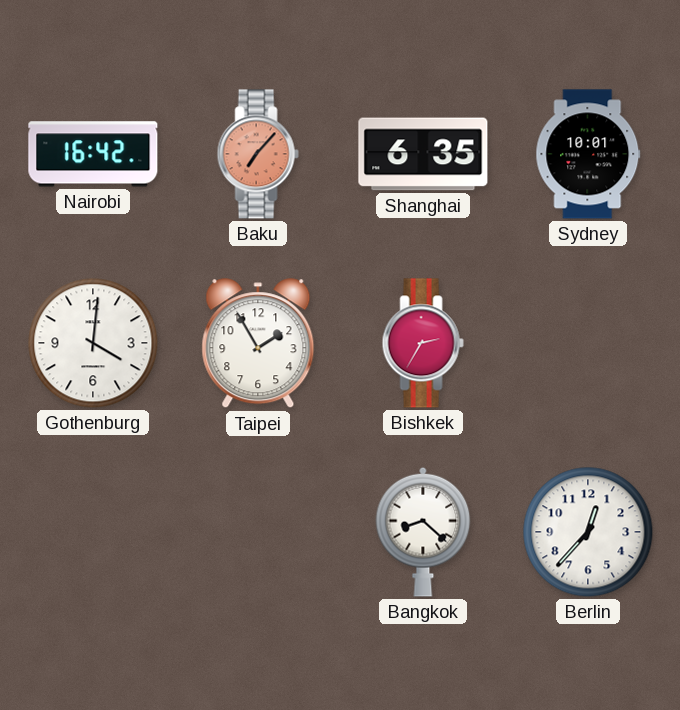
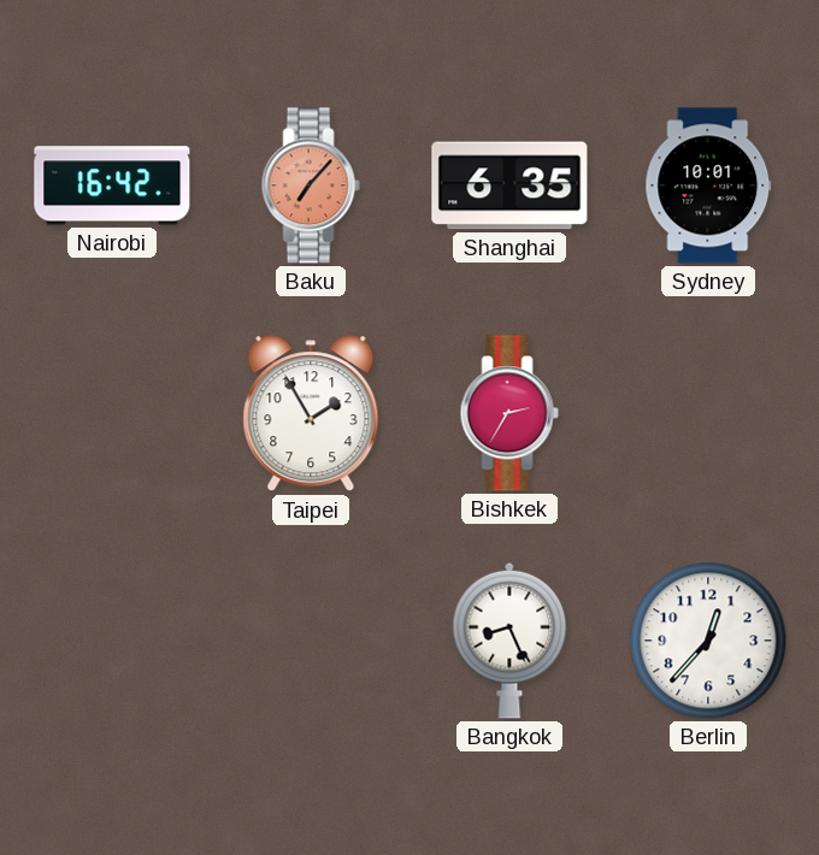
Gothenburg: 4:01 -> none
Bangkok: 8:22 -> 8:26
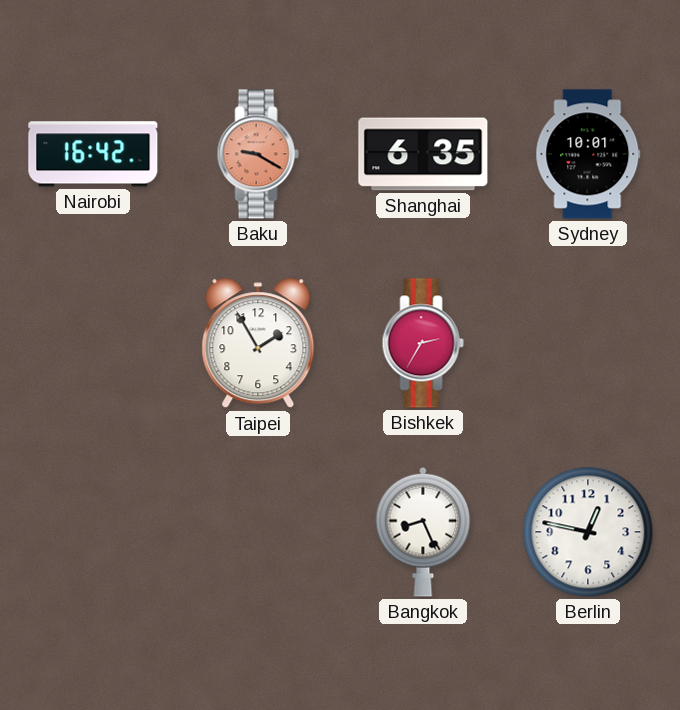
Baku: 7:07 -> 9:20
Berlin: 12:37 -> 12:47
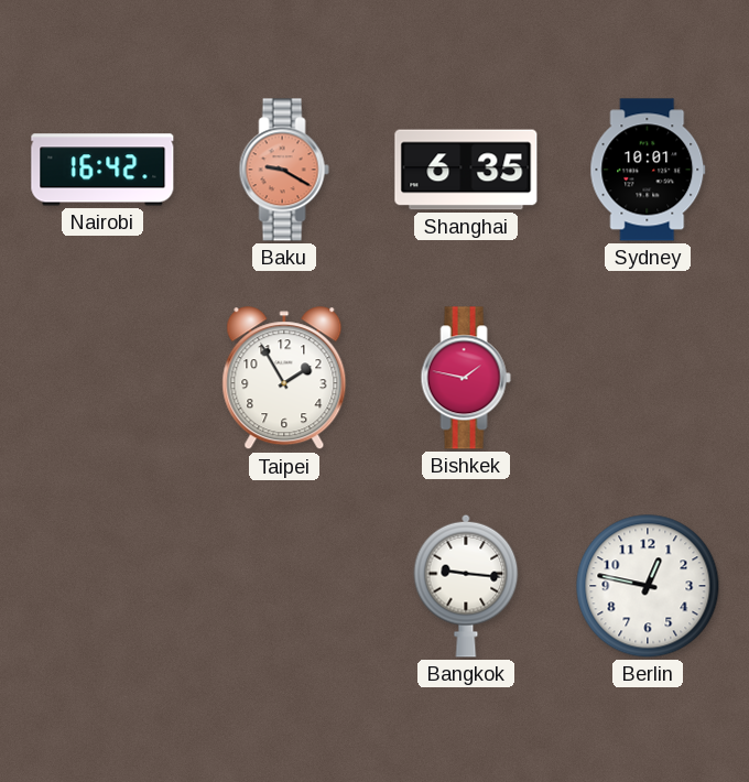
Bishkek: 2:35 -> 1:47
Bangkok: 8:26 -> 9:16
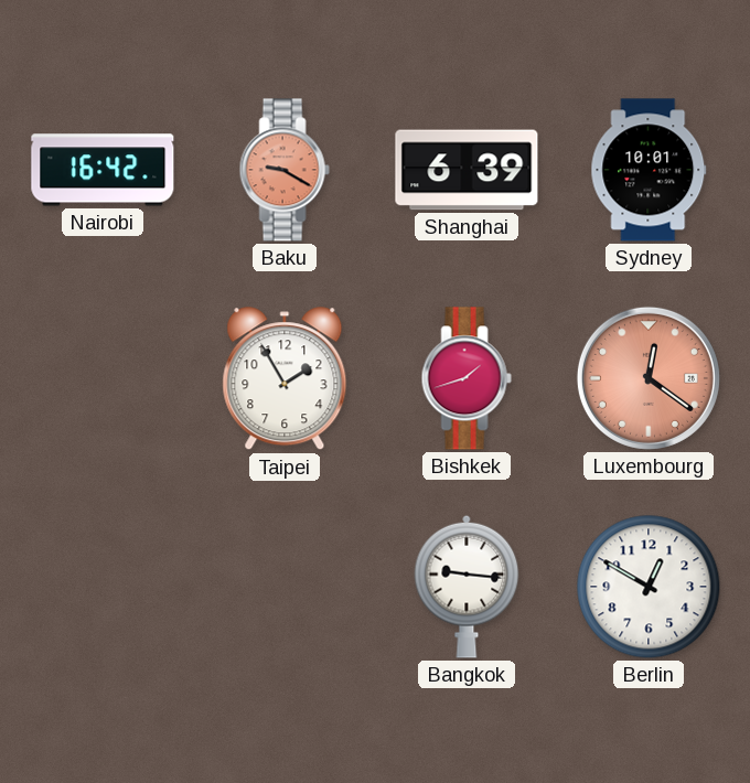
Shanghai: 6:35 -> 6:39
Bishkek: 1:47 -> 1:42
Luxembourg: none -> 12:21
Berlin: 12:47 -> 12:50
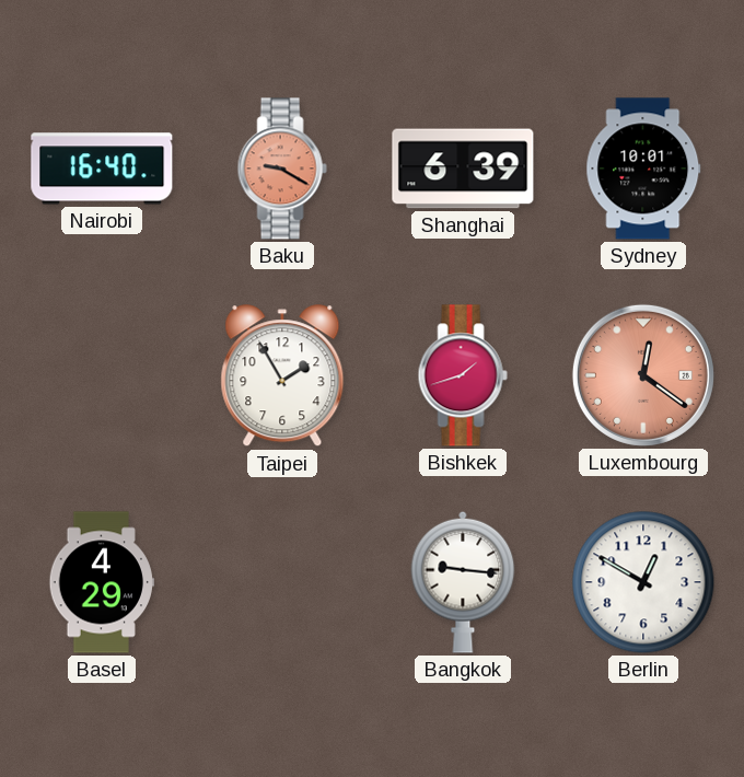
Nairobi: 16:42 -> 16:40
Basel: none -> 4:29
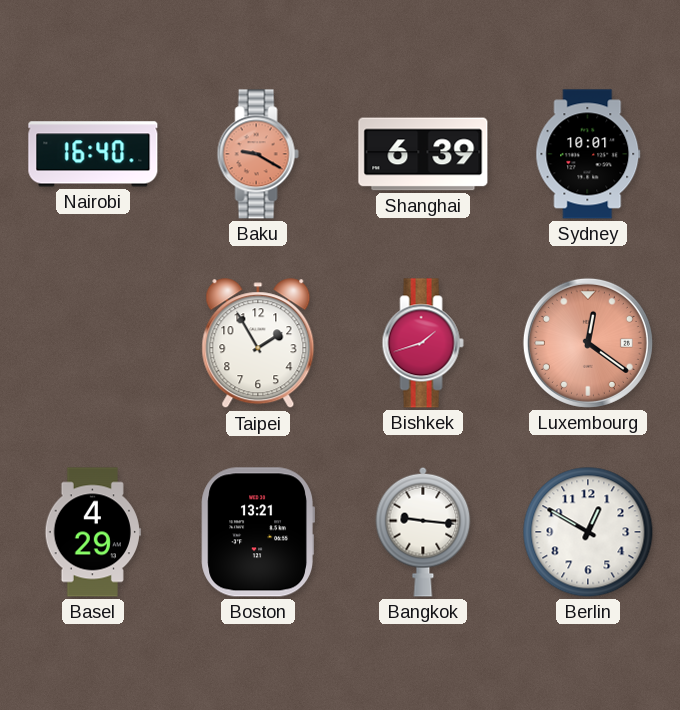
Boston: none -> 13:21
